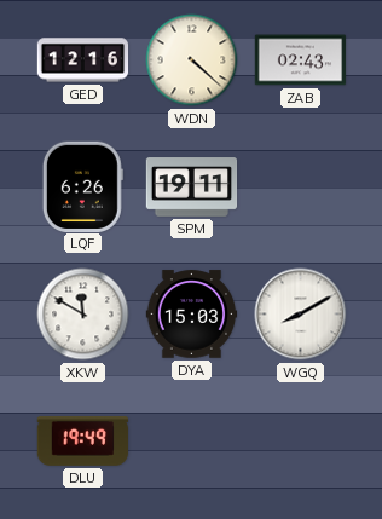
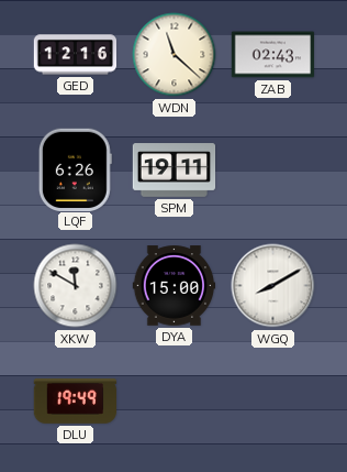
WDN: 4:22 -> 11:22
DYA: 15:03 -> 15:00
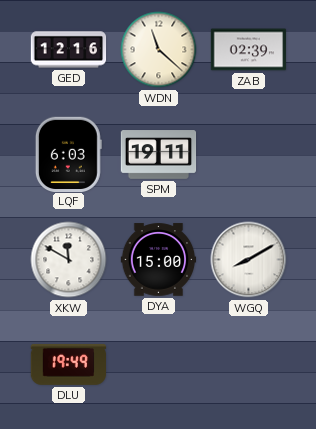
ZAB: 02:43 -> 02:39
LQF: 6:26 -> 6:03
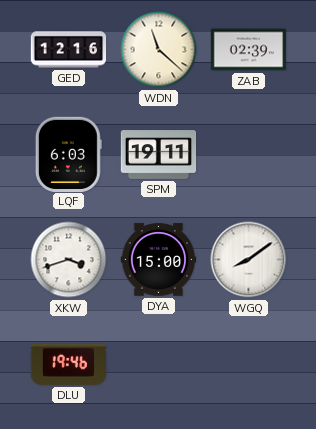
XKW: 11:50 -> 3:42
WGQ: 8:10 -> 8:09
DLU: 19:49 -> 19:46
